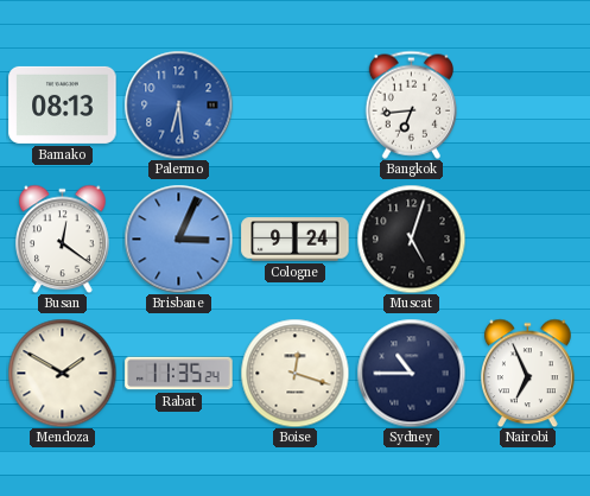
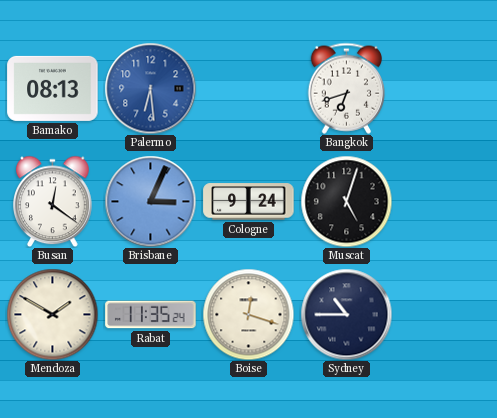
Bangkok: 6:44 -> 6:42
Nairobi: 6:56 -> none
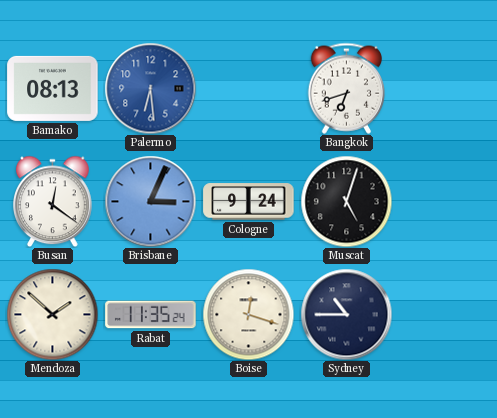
Mendoza: 1:50 -> 1:52
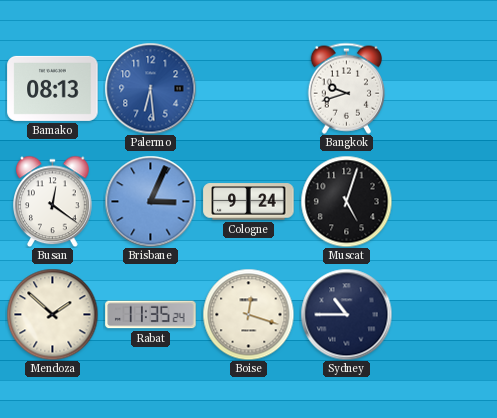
Bangkok: 6:42 -> 9:42
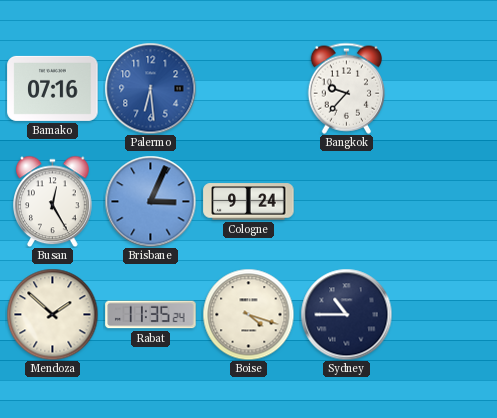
Bamako: 08:13 -> 07:16
Bangkok: 9:42 -> 9:37
Busan: 12:21 -> 12:25
Muscat: 5:03 -> none
Boise: 12:18 -> 4:18
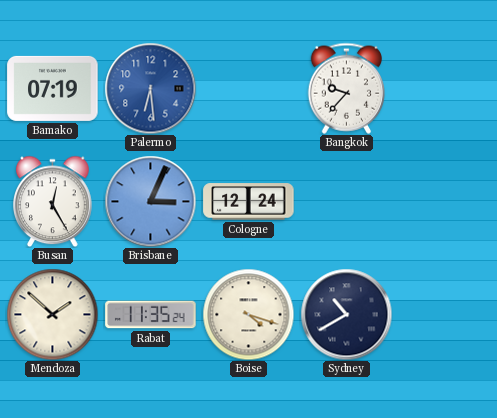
Bamako: 07:16 -> 07:19
Cologne: 9:24 -> 12:24
Sydney: 10:45 -> 10:40
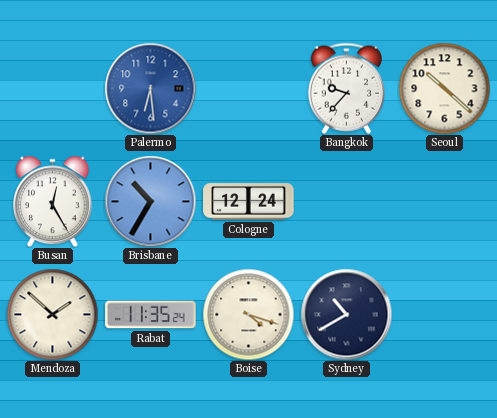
Bamako: 07:19 -> none
Seoul: none -> 10:22
Brisbane: 3:04 -> 10:35
